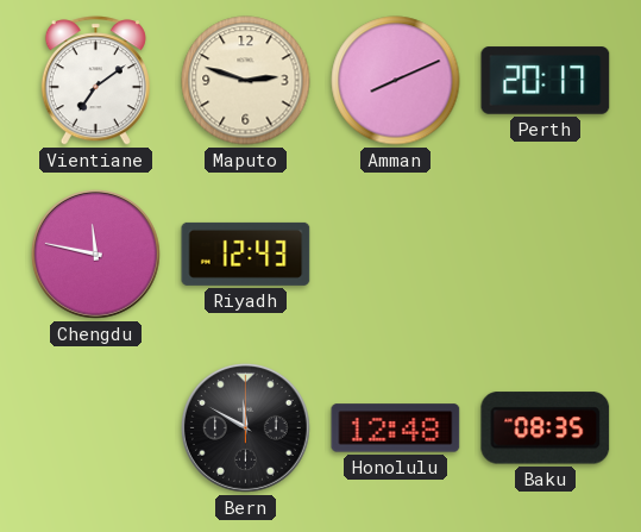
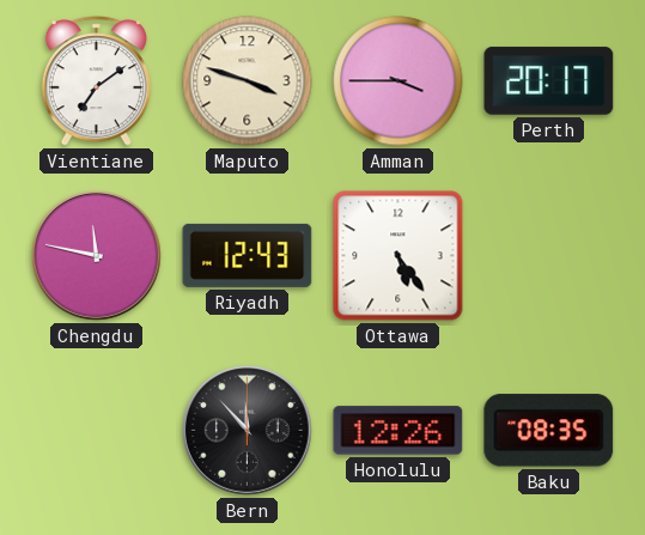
Maputo: 2:48 -> 3:48
Amman: 8:11 -> 3:45
Ottawa: none -> 5:24
Bern: 11:50 -> 11:53
Honolulu: 12:48 -> 12:26
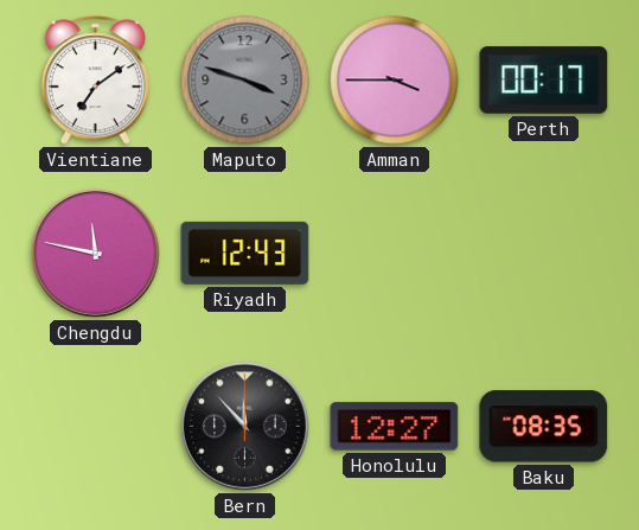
Maputo dial: cream -> grey
Perth: 20:17 -> 00:17
Ottawa: 5:24 -> none
Honolulu: 12:26 -> 12:27
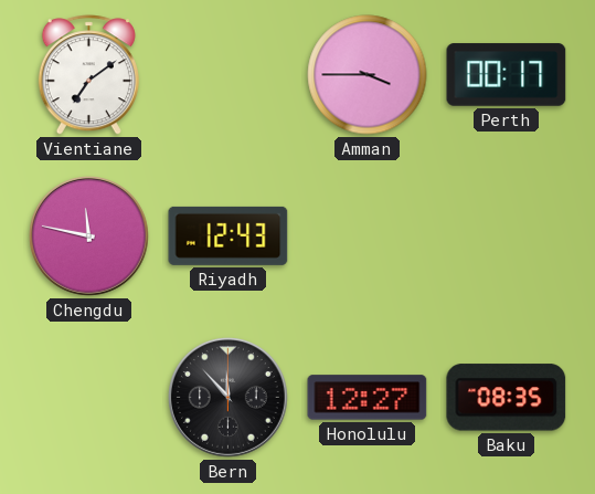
Maputo: 3:48 -> none
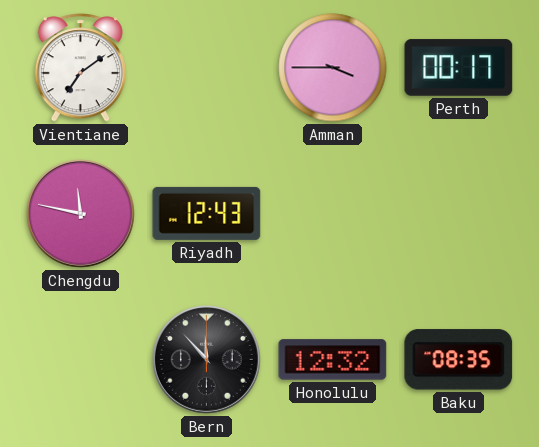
Honolulu: 12:27 -> 12:32
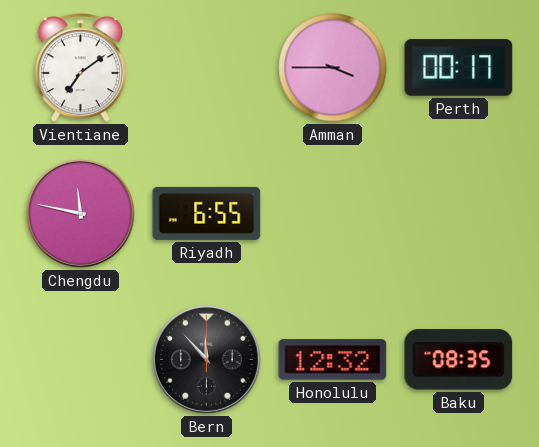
Riyadh: 12:43 -> 6:55
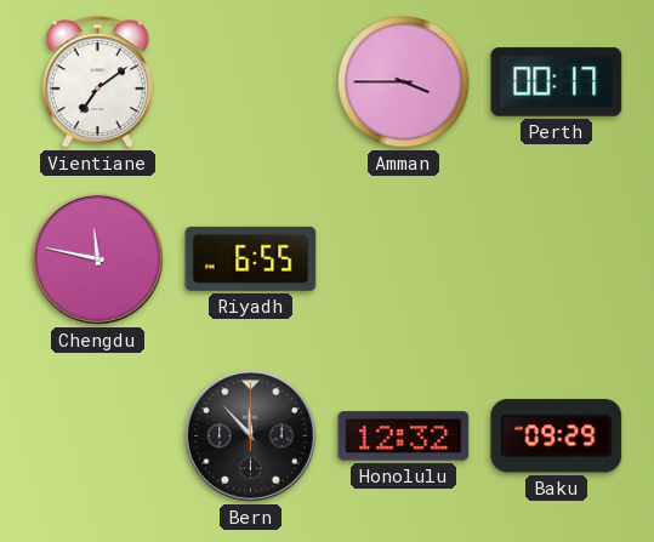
Baku: 08:35 -> 09:29
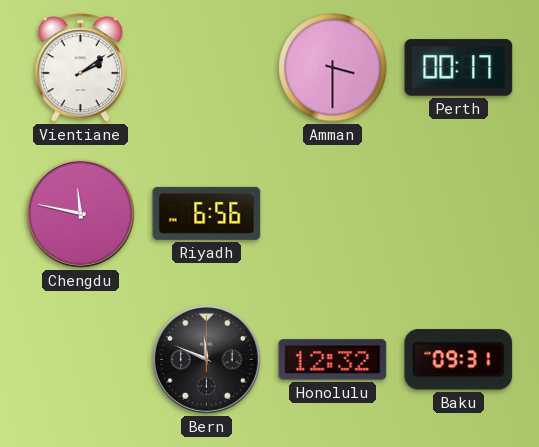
Vientiane: 7:09 -> 2:09
Amman: 3:45 -> 3:30
Riyadh: 6:55 -> 6:56
Bern: 11:53 -> 11:49
Baku: 09:29 -> 09:31
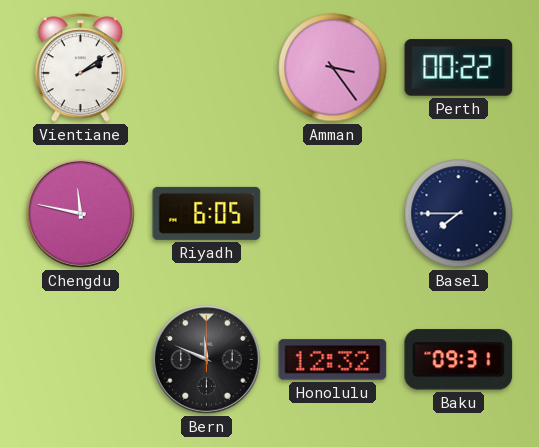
Amman: 3:30 -> 3:24
Perth: 00:17 -> 00:22
Riyadh: 6:56 -> 6:05
Basel: none -> 7:45
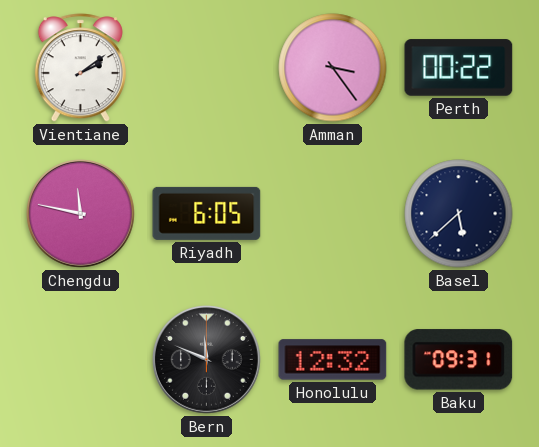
Basel: 7:45 -> 5:38
